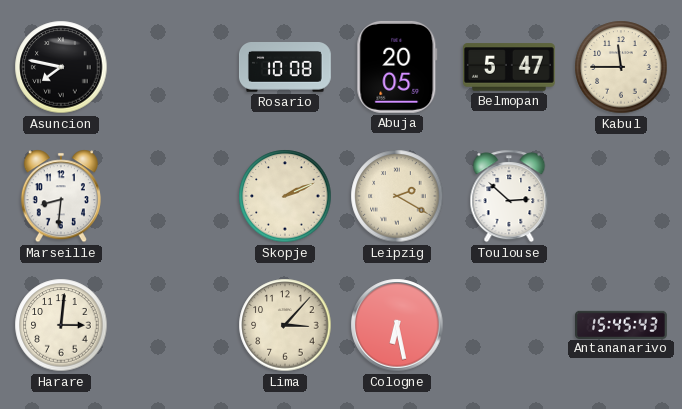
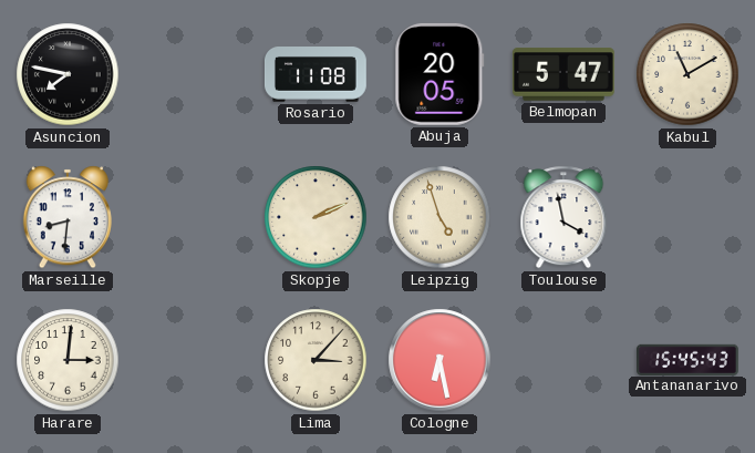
Rosario: 10:08 -> 11:08
Kabul: 11:45 -> 11:10
Leipzig: 2:20 -> 4:57
Toulouse: 2:52 -> 3:58
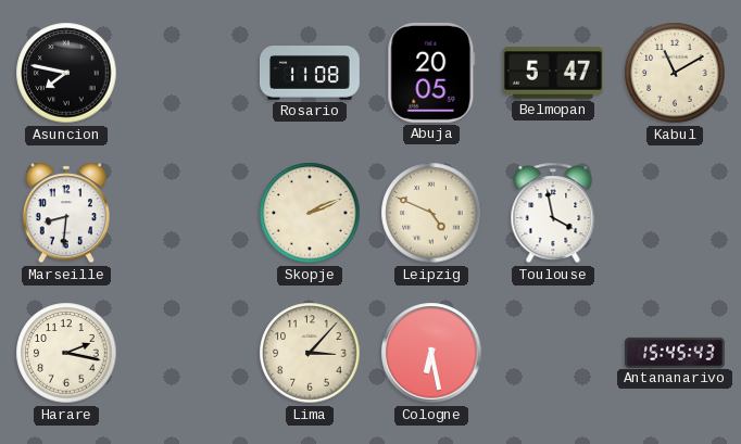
Leipzig: 4:57 -> 4:49
Harare: 3:01 -> 2:17
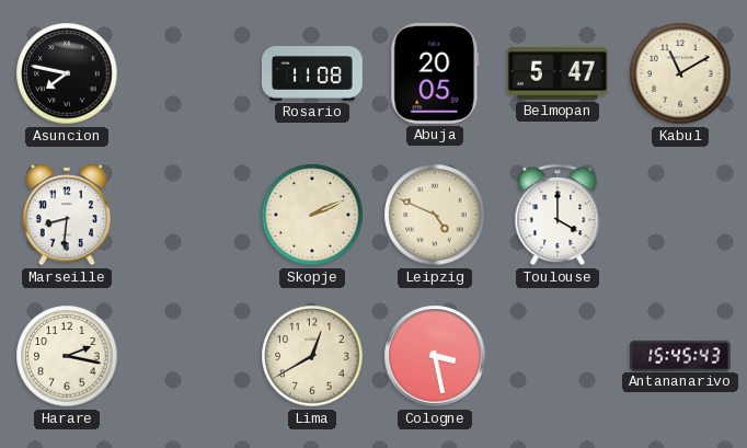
Toulouse: 3:58 -> 4:00
Lima: 3:07 -> 12:40
Cologne: 6:28 -> 3:28
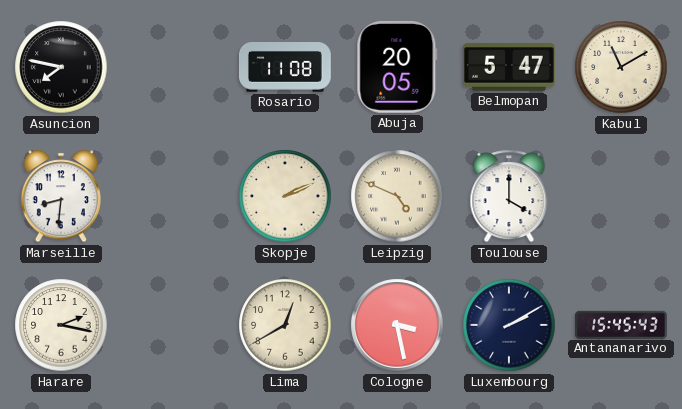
Luxembourg: none -> 2:10
